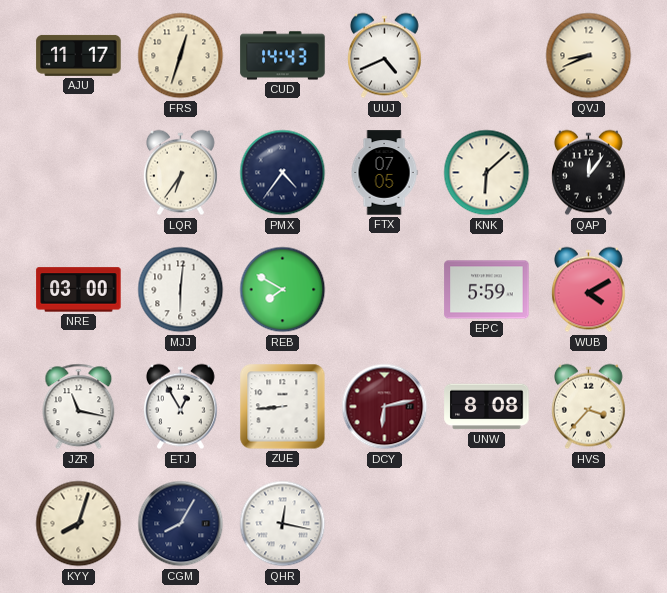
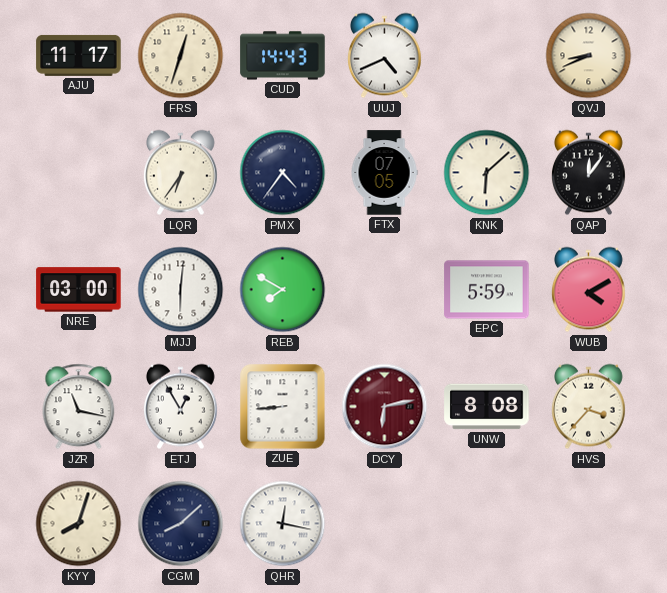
CGM: 8:05 -> 8:08
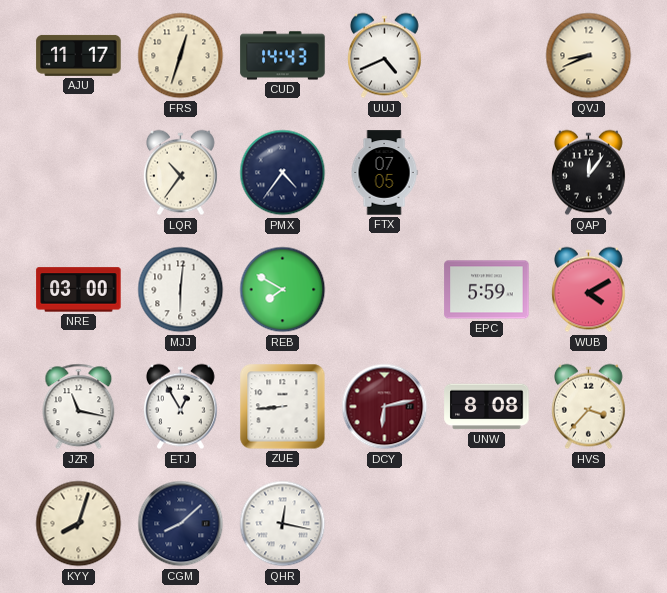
LQR: 6:36 -> 10:36
KNK: 6:08 -> none
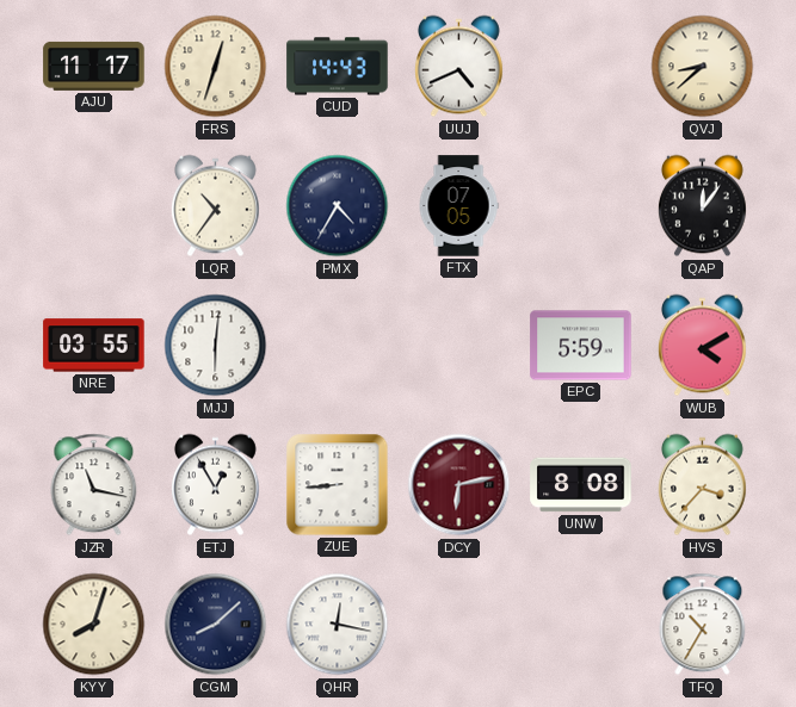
QVJ: 8:41 -> 8:38
PMX: 4:36 -> 4:35
NRE: 03:00 -> 03:55
REB: 7:50 -> none
TFQ: none -> 10:35
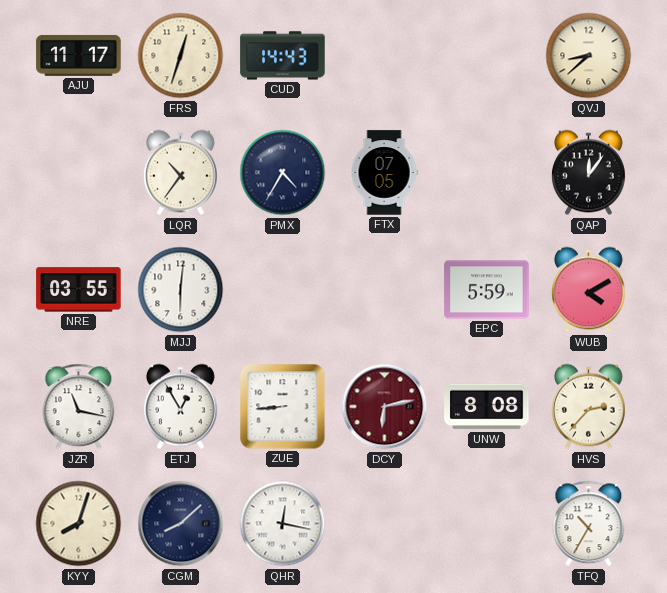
UUJ: 4:41 -> none
HVS: 3:37 -> 2:37
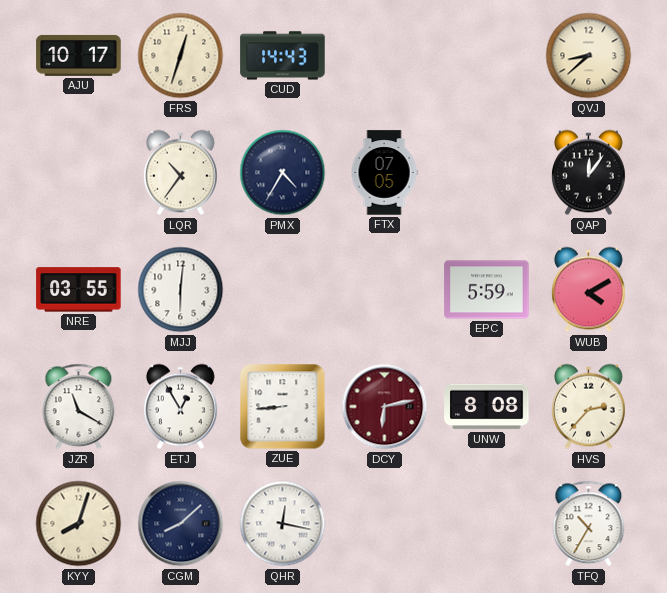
AJU: 11:17 -> 10:17
JZR: 11:17 -> 11:20
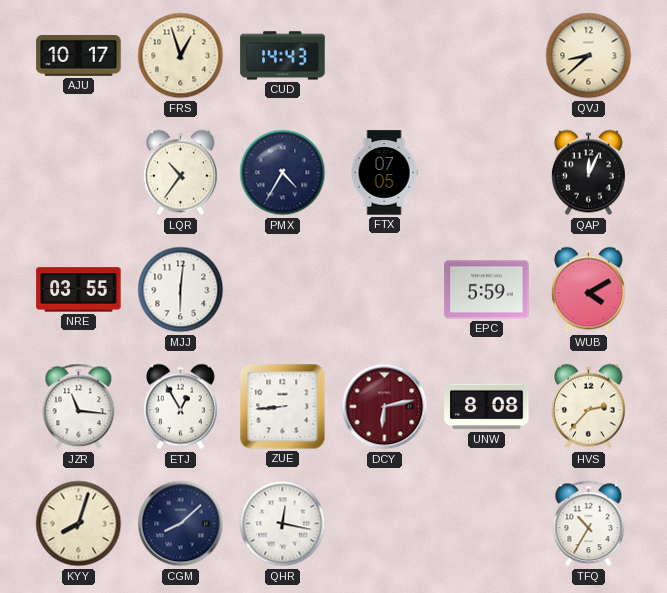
FRS: 12:33 -> 12:57
QAP: 12:06 -> 12:04
JZR: 11:20 -> 11:16
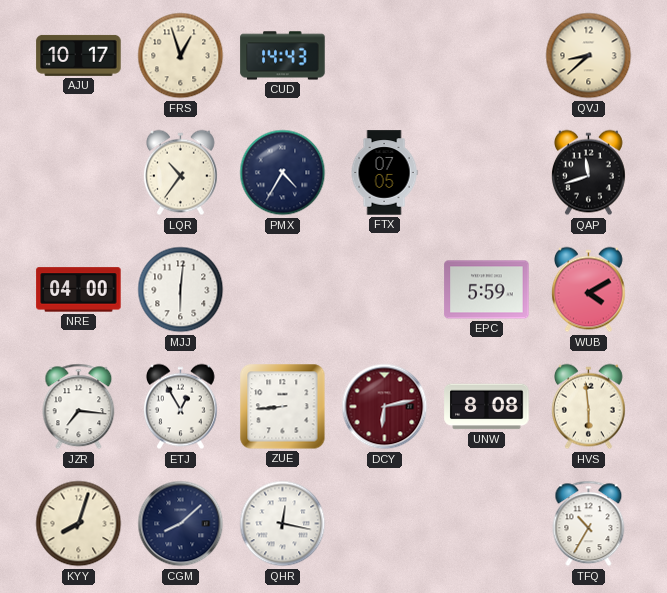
QAP: 12:04 -> 11:42
NRE: 03:55 -> 04:00
JZR: 11:16 -> 7:16
HVS: 2:37 -> 5:59
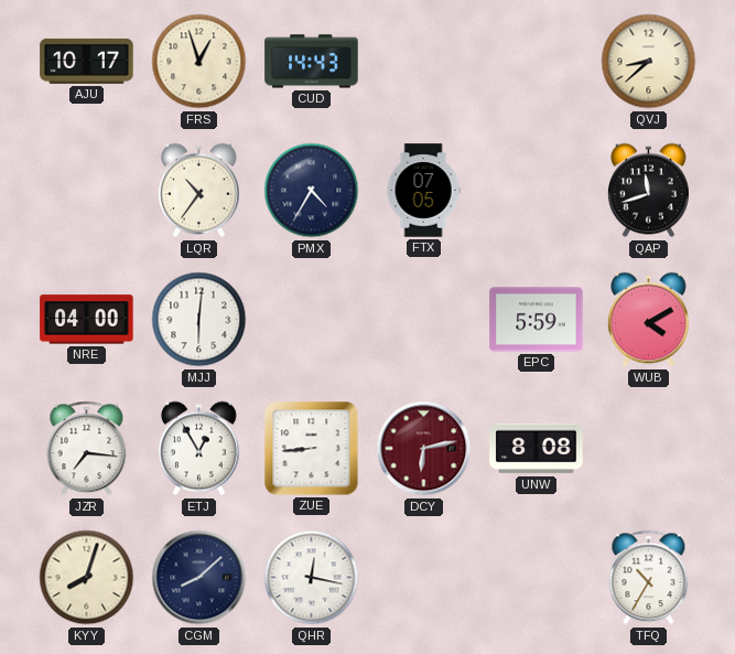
HVS: 5:59 -> none
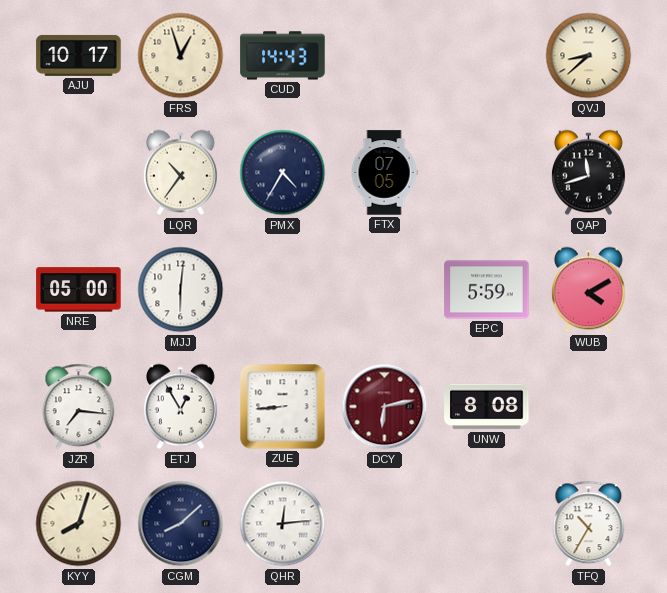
NRE: 04:00 -> 05:00
QHR: 12:17 -> 12:14
